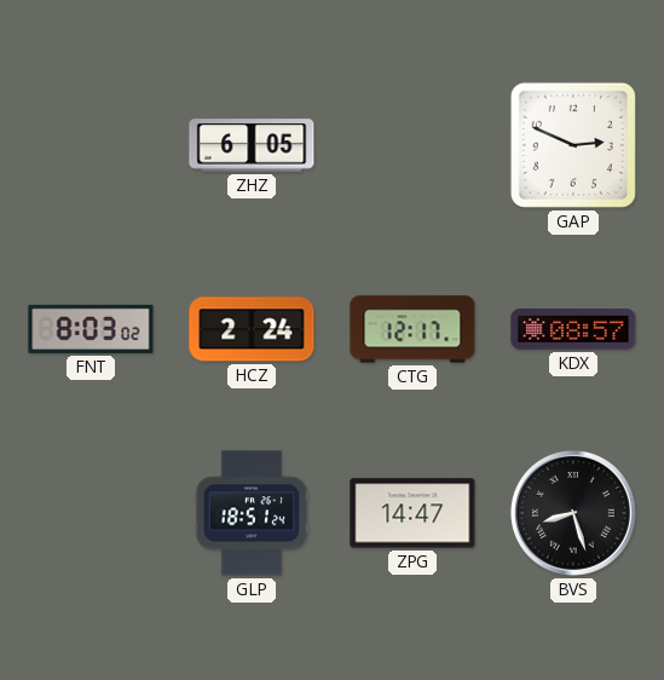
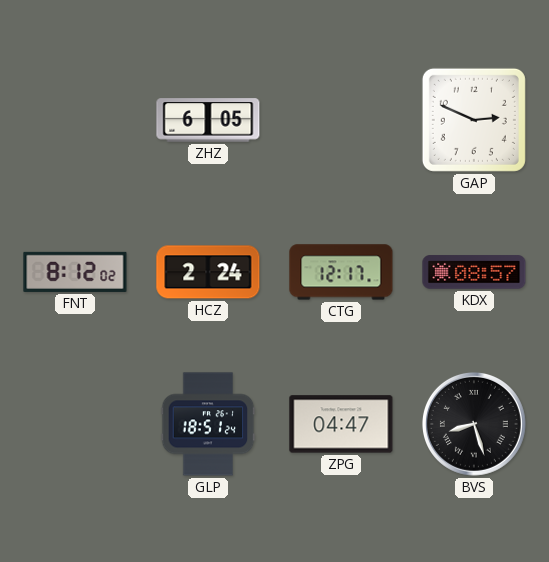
FNT: 8:03 -> 8:12
ZPG: 14:47 -> 04:47
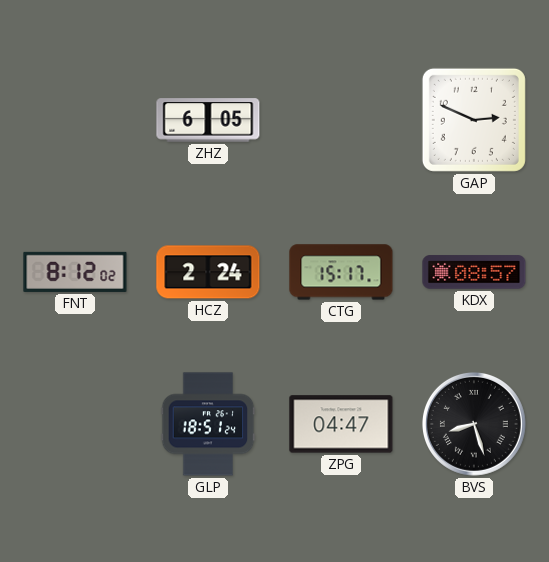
CTG: 12:17 -> 15:17
